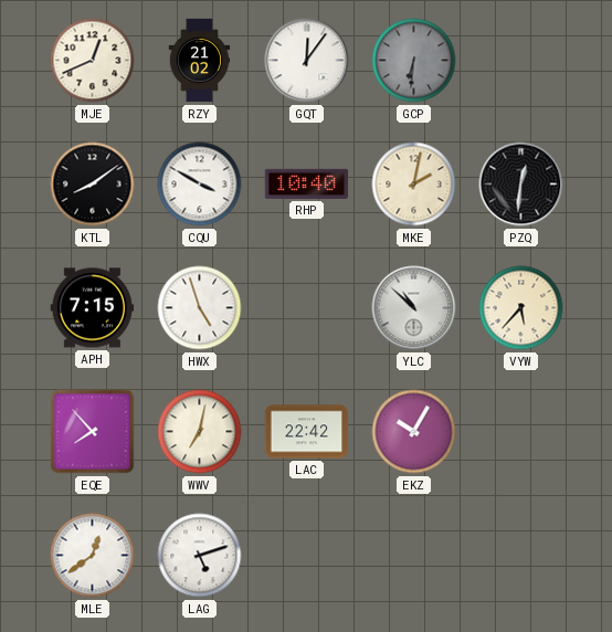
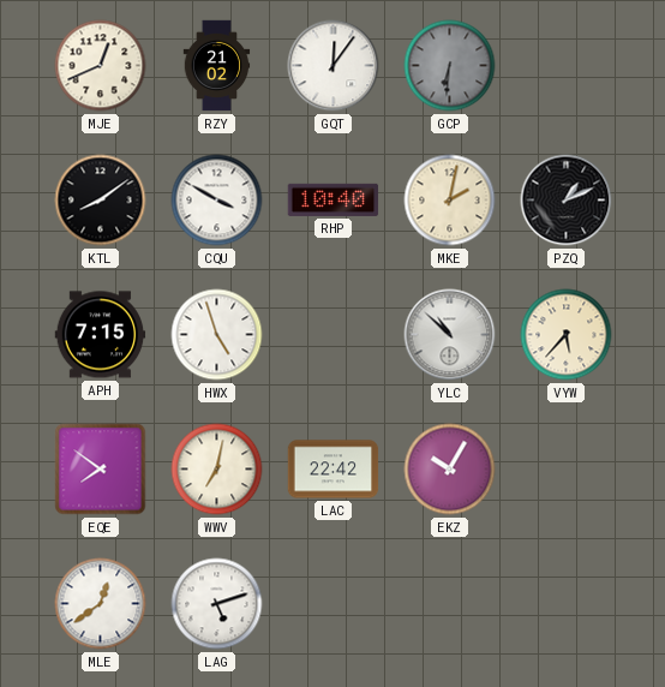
PZQ: 12:31 -> 1:11
EQE: 7:53 -> 7:51
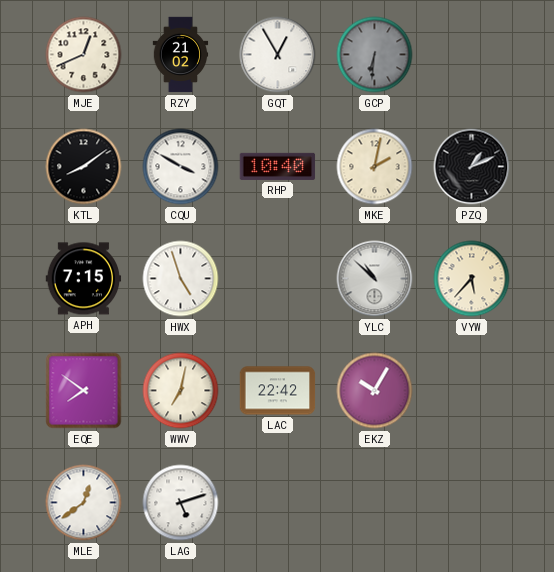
GQT: 12:06 -> 12:55
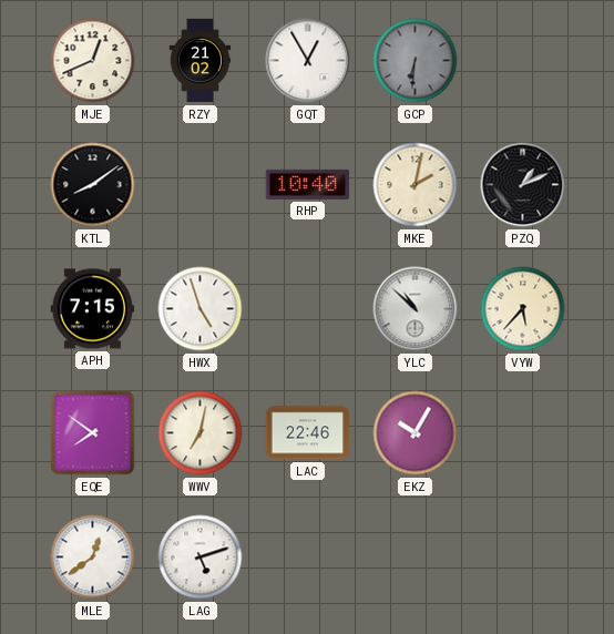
CQU: 3:50 -> none
LAC: 22:42 -> 22:46
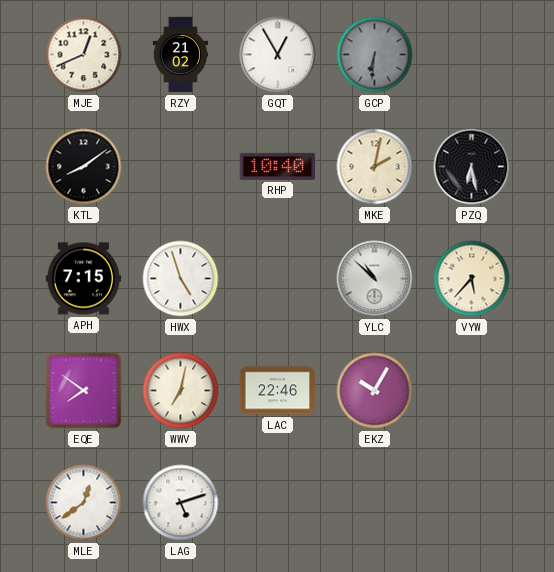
PZQ: 1:11 -> 6:28
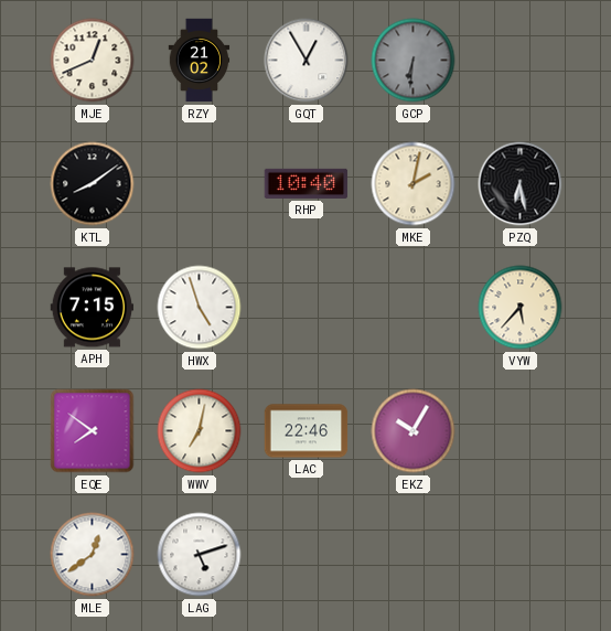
YLC: 10:52 -> none
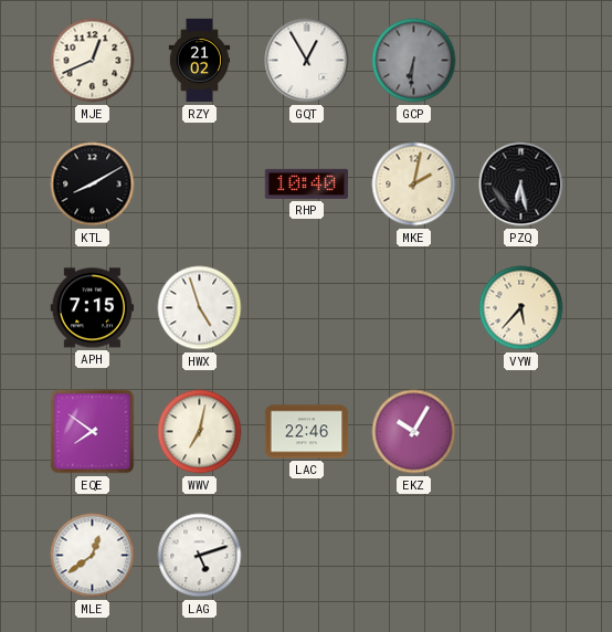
KTL: 8:09 -> 8:10
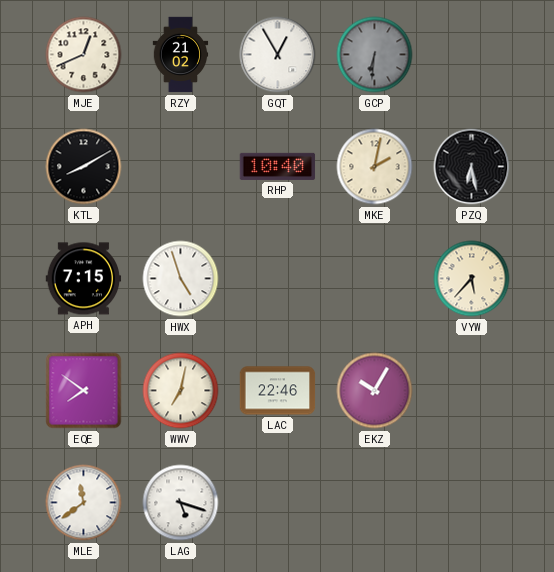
MLE: 12:39 -> 11:39
LAG: 5:12 -> 5:18
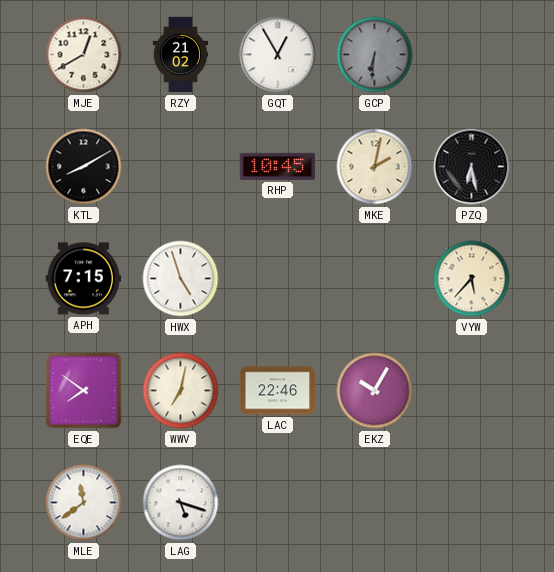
MJE: 12:41 -> 12:40
RHP: 10:40 -> 10:45
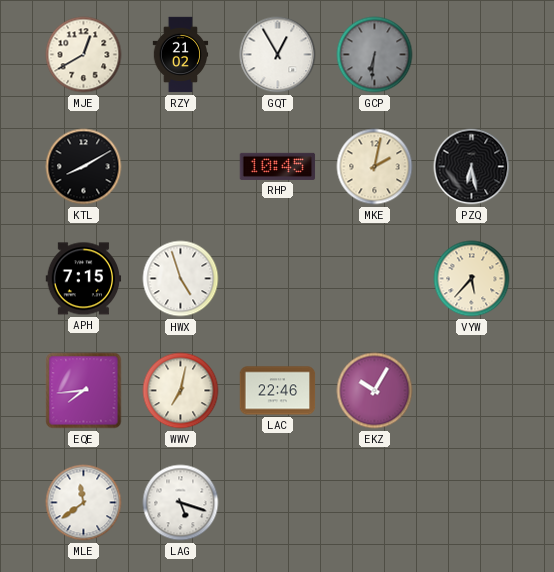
EQE: 7:51 -> 7:44
